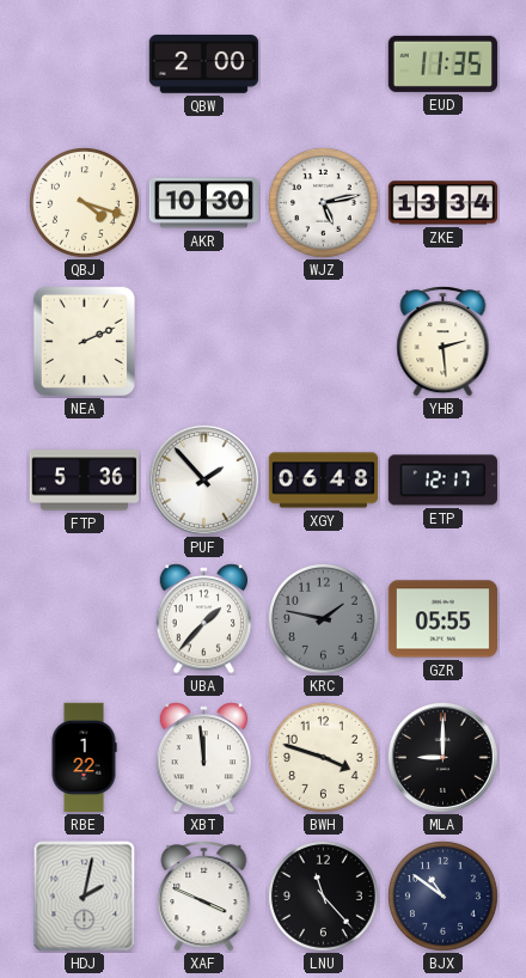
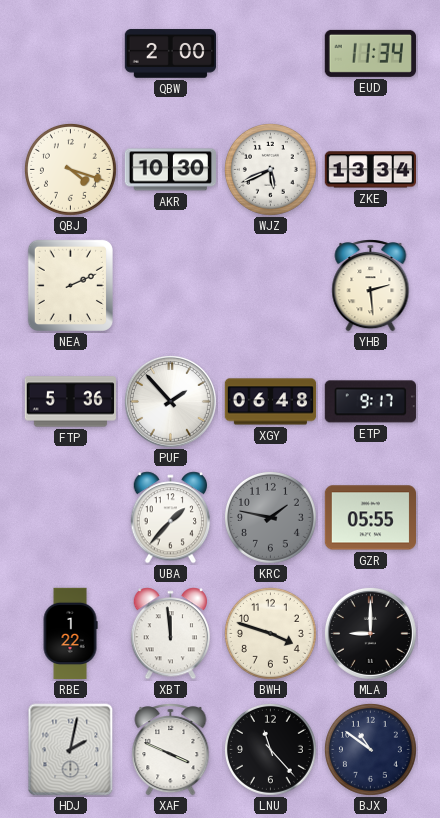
EUD: 11:35 -> 11:34
WJZ: 5:13 -> 5:41
ETP: 12:17 -> 9:17
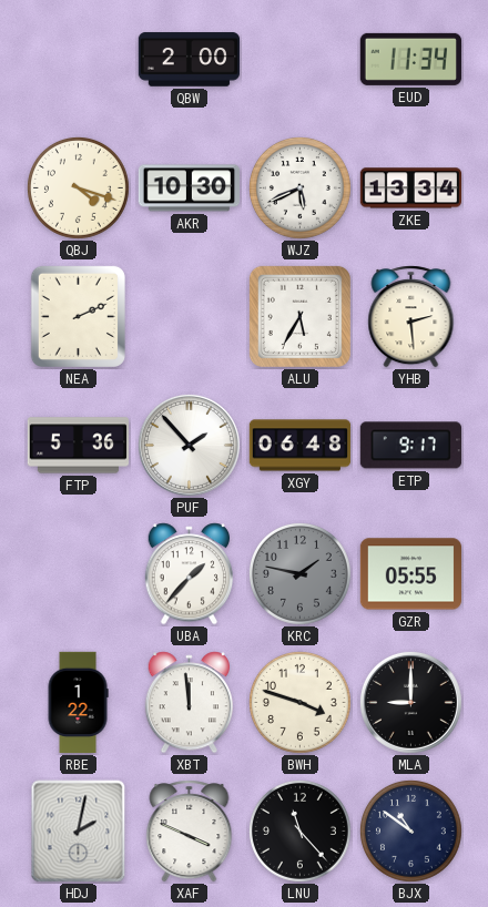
ALU: none -> 5:35
